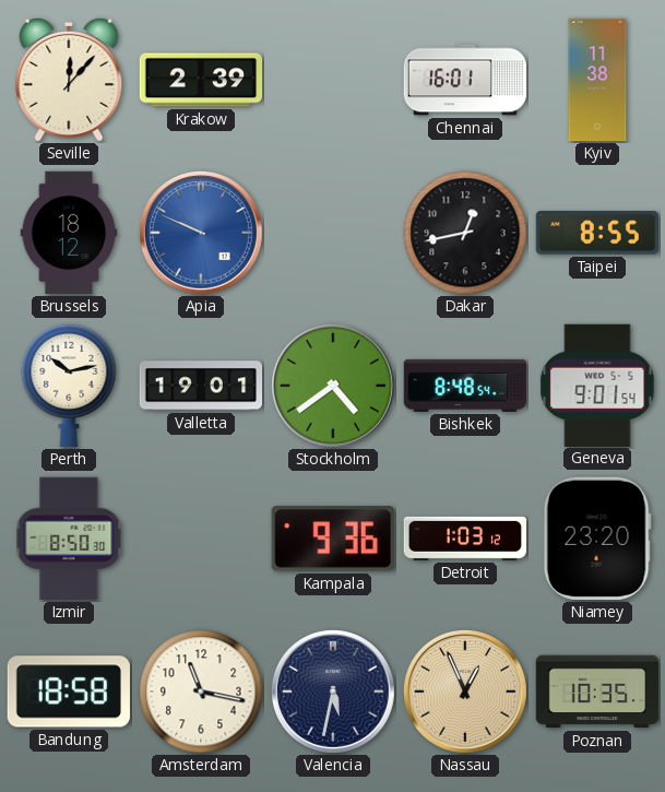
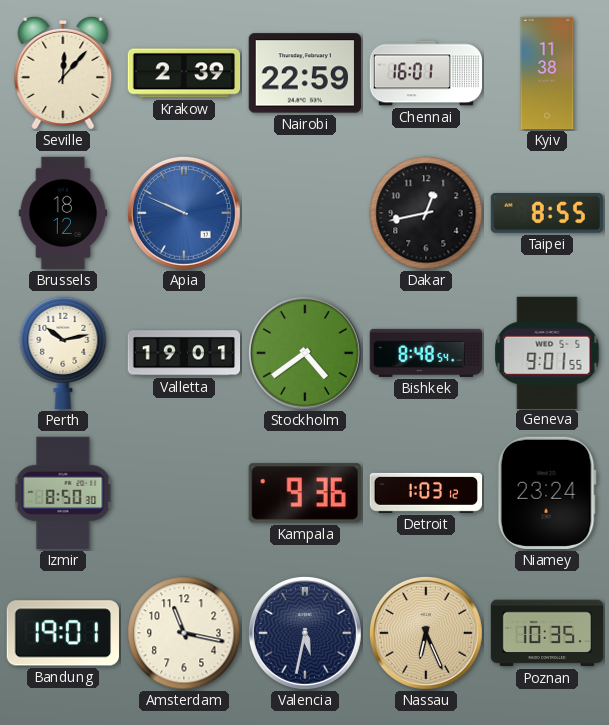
Nairobi: none -> 22:59
Geneva: 9:01:54 -> 9:01:55
Niamey: 23:20 -> 23:24
Bandung: 18:58 -> 19:01
Nassau: 12:56 -> 6:26
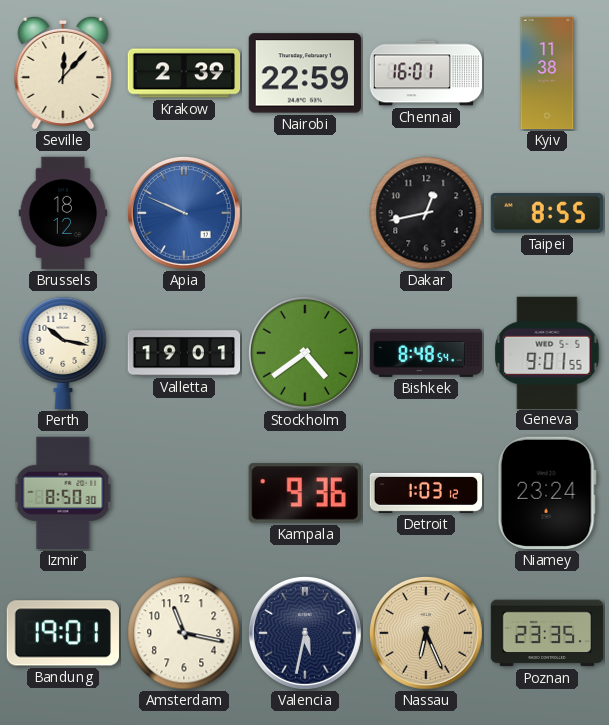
Perth: 10:13 -> 10:17
Poznan: 10:35 -> 23:35
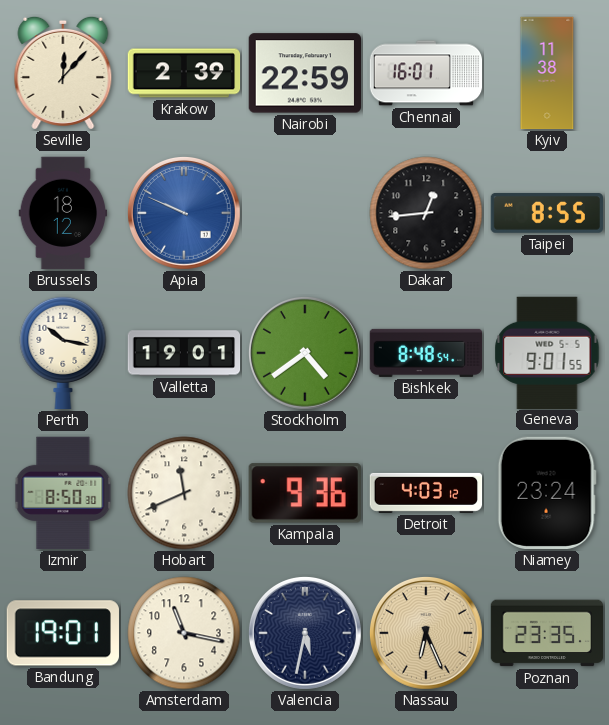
Dakar: 12:43 -> 12:44
Hobart: none -> 11:41
Detroit: 1:03 -> 4:03
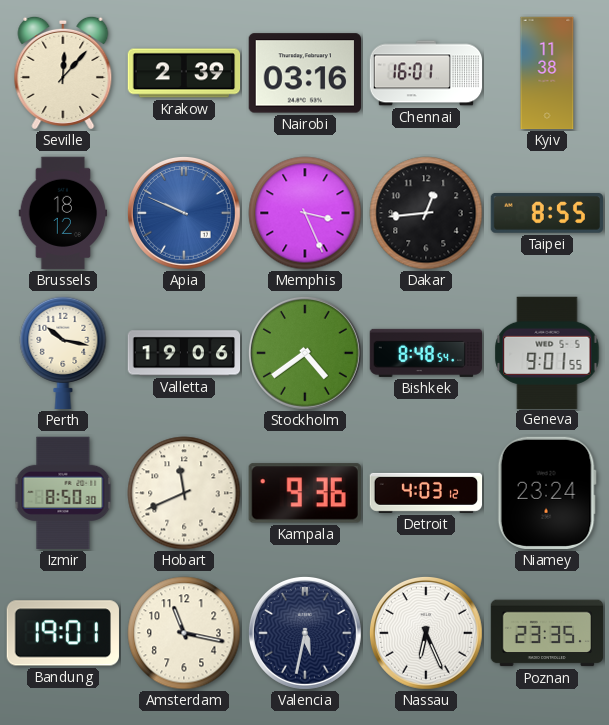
Nairobi: 22:59 -> 03:16
Memphis: none -> 3:26
Valletta: 19:01 -> 19:06
Nassau dial: champagne -> white
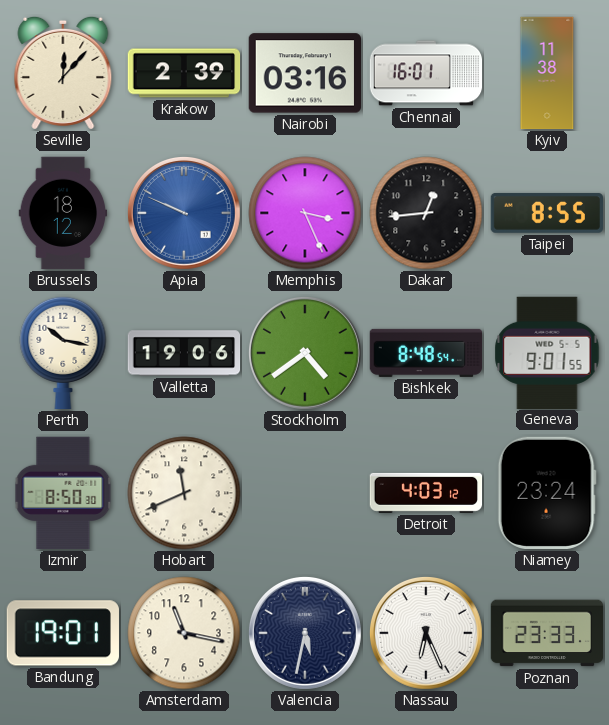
Kampala: 9:36 -> none
Poznan: 23:35 -> 23:33
